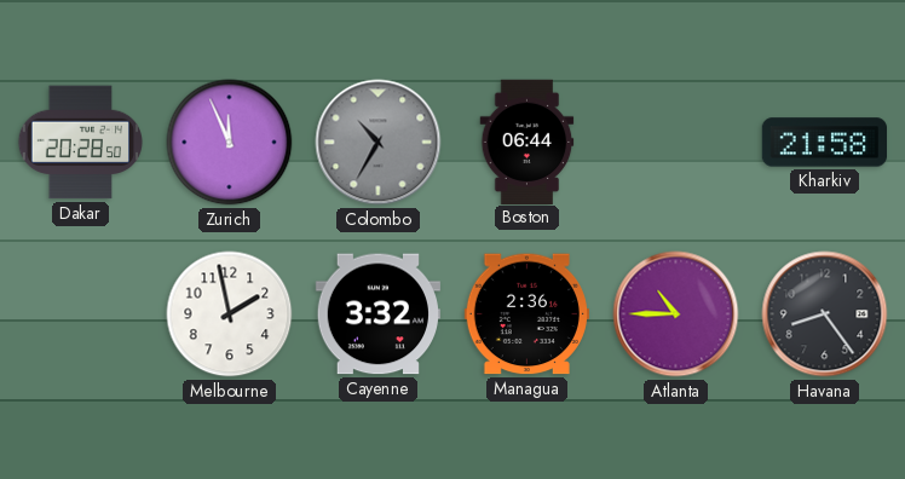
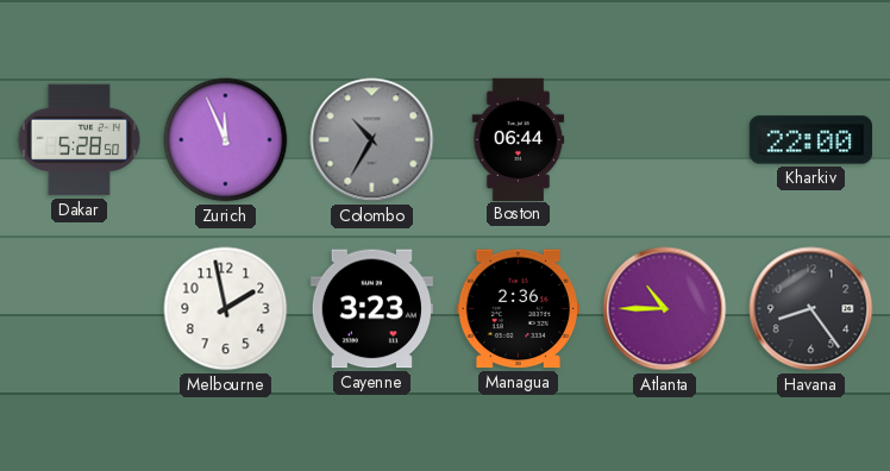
Dakar: 20:28 -> 5:28
Kharkiv: 21:58 -> 22:00
Cayenne: 3:32 -> 3:23
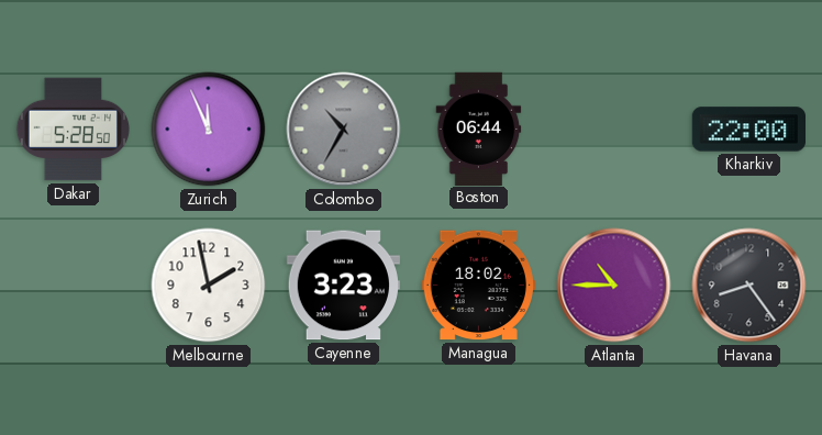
Managua: 2:36 -> 18:02
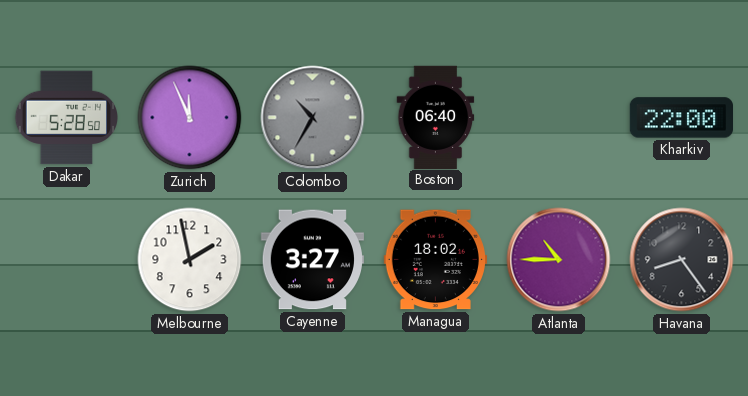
Boston: 06:44 -> 06:40
Cayenne: 3:23 -> 3:27
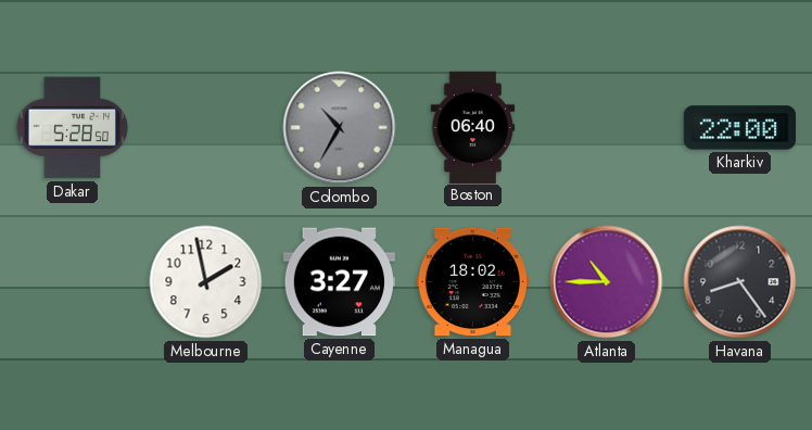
Zurich: 11:56 -> none
